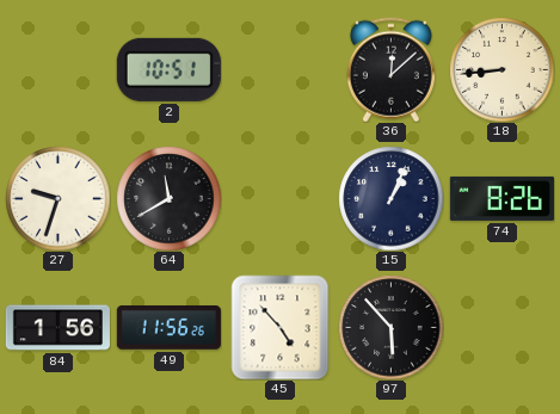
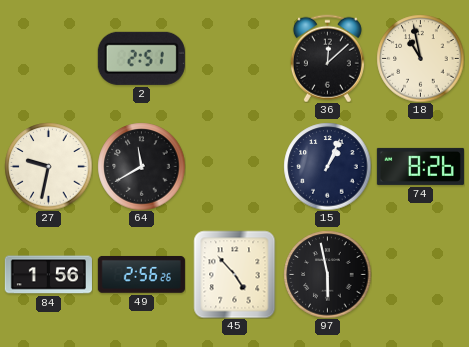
2: 10:51 -> 2:51
18: 8:44 -> 10:58
27: 9:33 -> 9:32
49: 11:56 -> 2:56
97: 5:53 -> 5:58
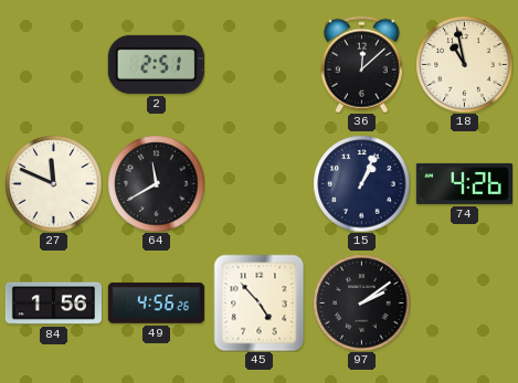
27: 9:32 -> 11:49
74: 8:26 -> 4:26
49: 2:56 -> 4:56
97: 5:58 -> 2:09
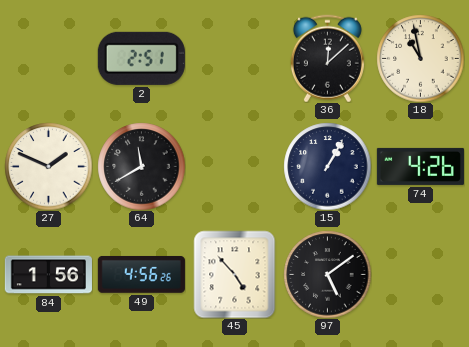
27: 11:49 -> 1:49
15: 1:04 -> 1:05
97: 2:09 -> 5:09
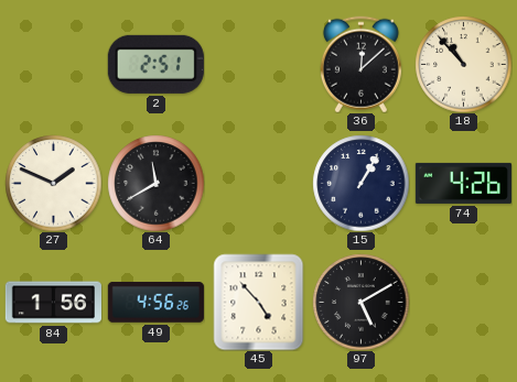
18: 10:58 -> 10:53
97: 5:09 -> 5:10
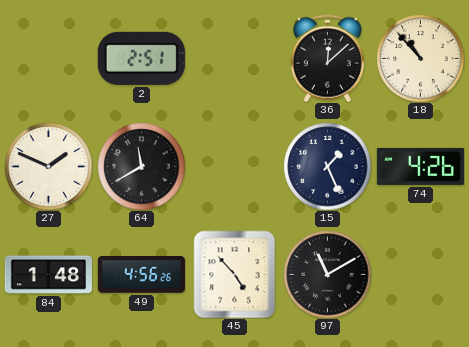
15: 1:05 -> 1:26
84: 1:56 -> 1:48
97: 5:10 -> 11:10
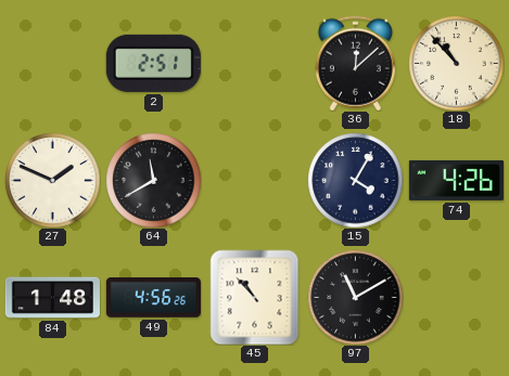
15: 1:26 -> 4:05
45: 4:53 -> 10:53
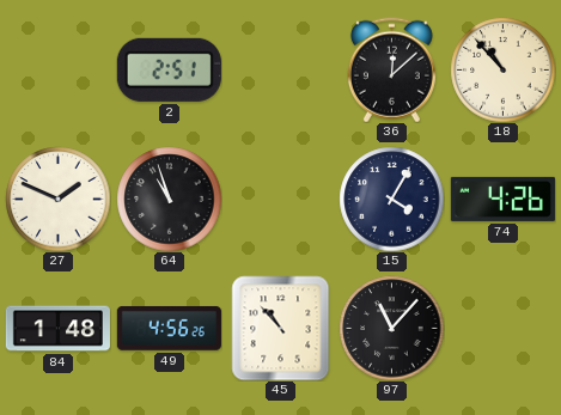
64: 11:40 -> 10:57
97: 11:10 -> 11:07
